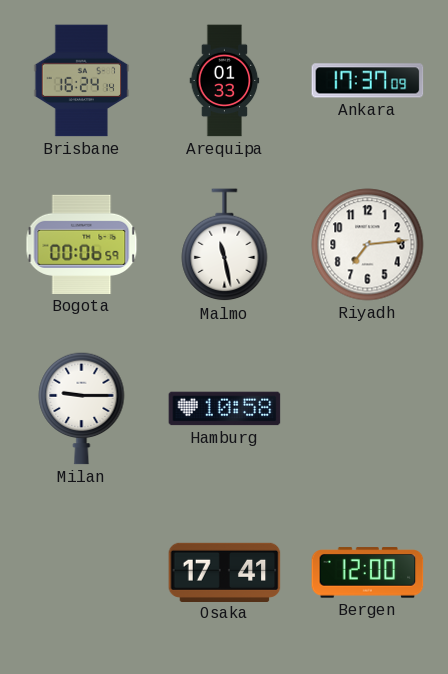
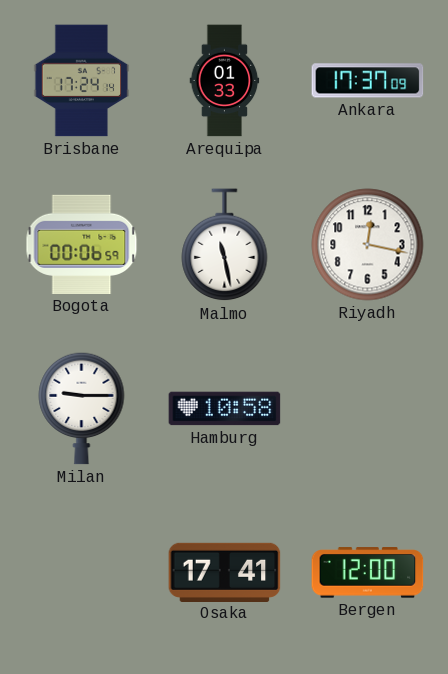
Brisbane: 16:24 -> 17:24
Riyadh: 7:14 -> 12:17
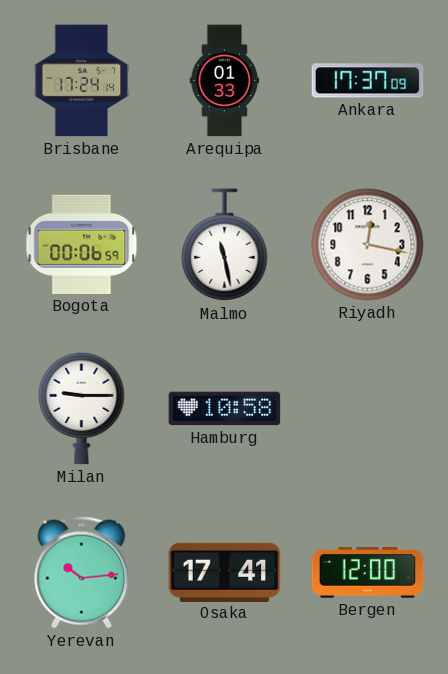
Yerevan: none -> 10:14
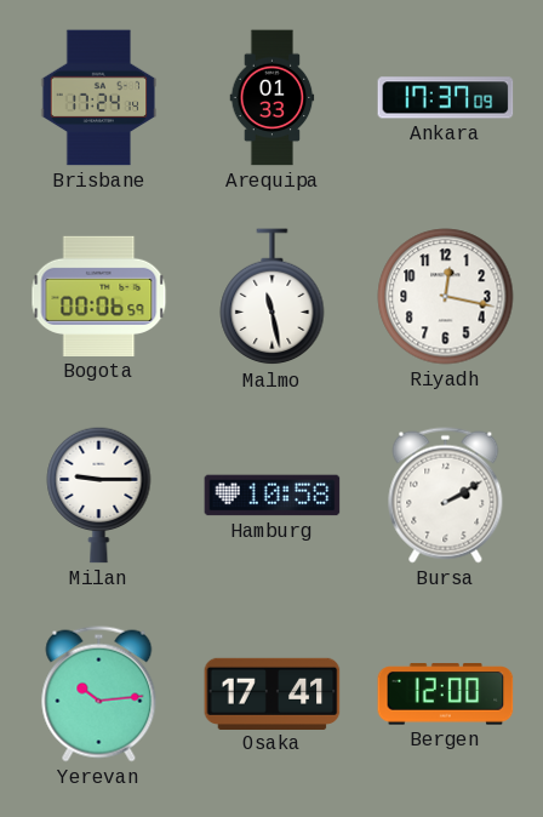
Bursa: none -> 2:10
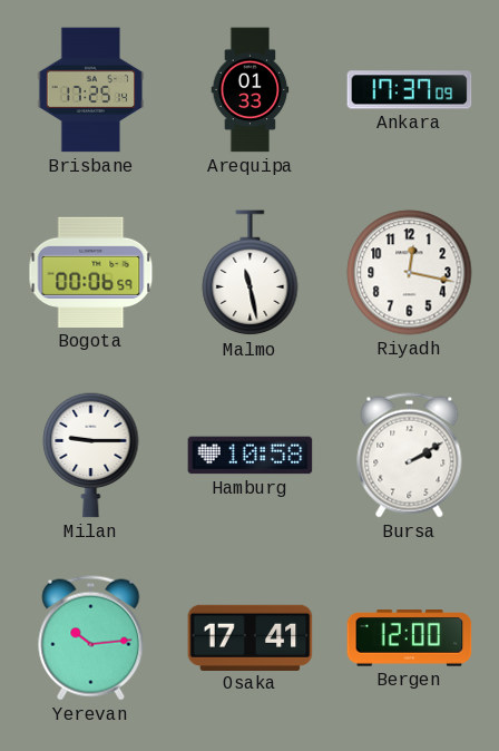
Brisbane: 17:24 -> 17:25
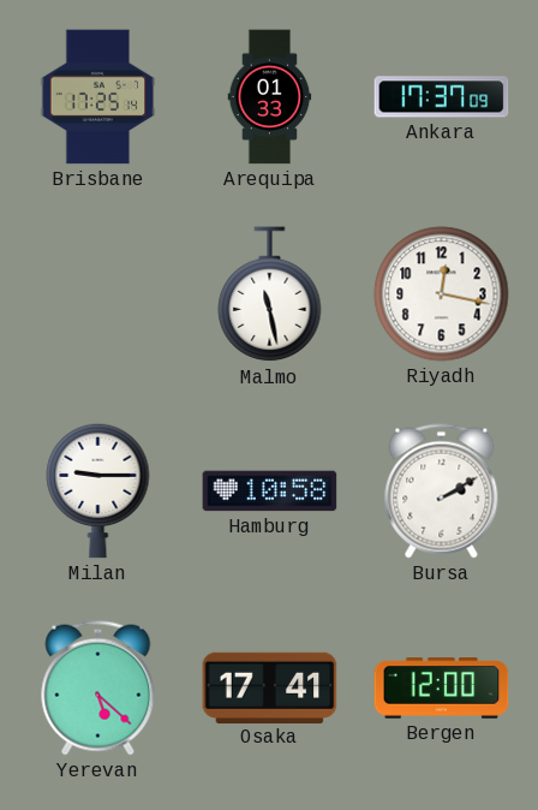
Bogota: 00:06 -> none
Yerevan: 10:14 -> 5:22
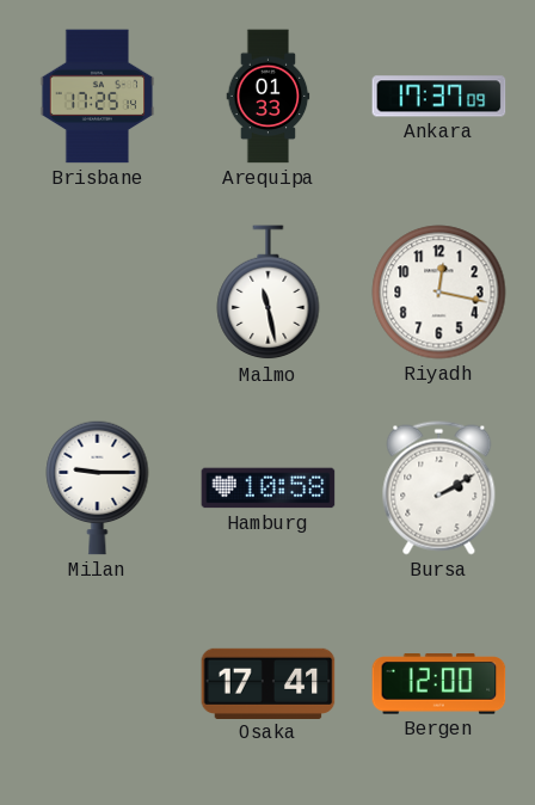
Yerevan: 5:22 -> none
